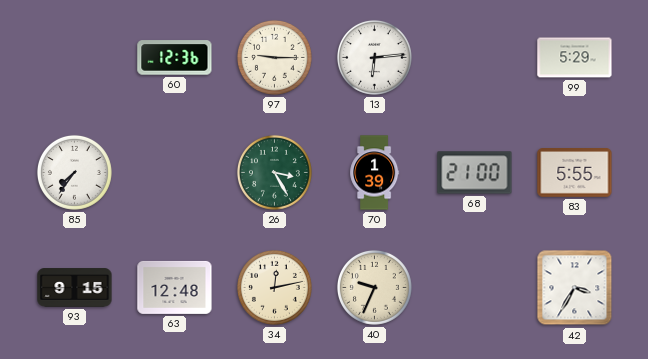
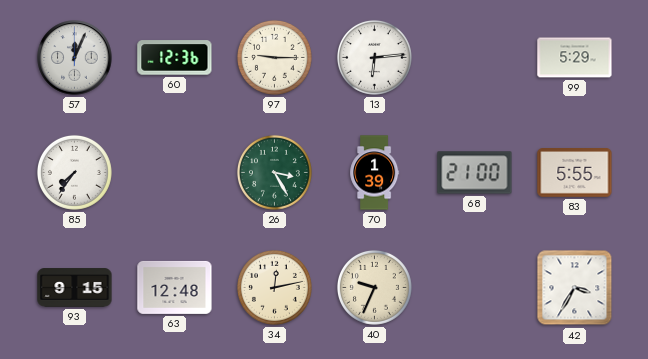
57: none -> 12:04
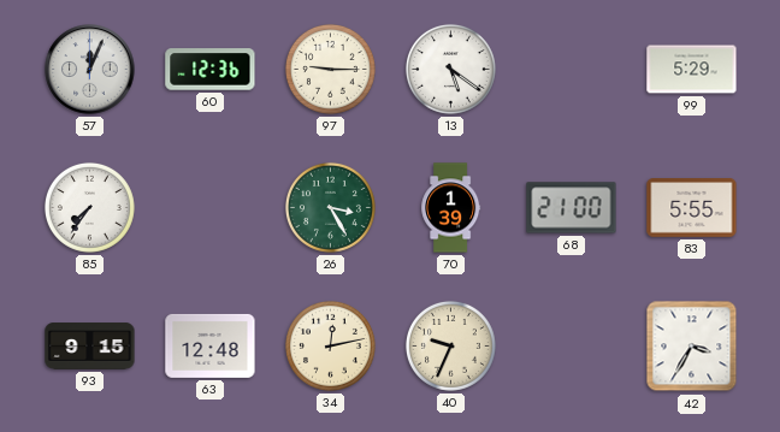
13: 6:14 -> 5:21
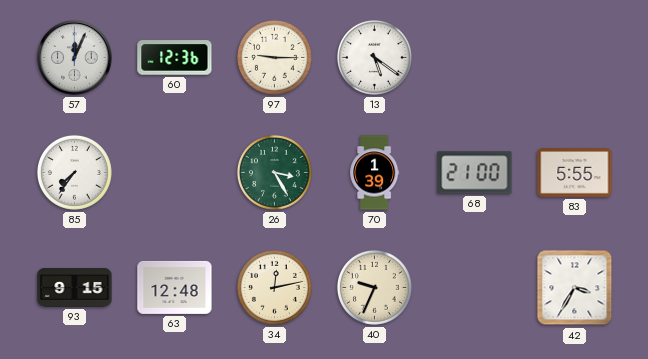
99: 5:29 -> none
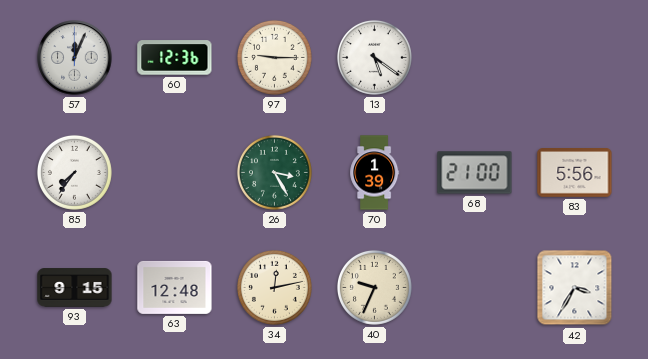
83: 5:55 -> 5:56
